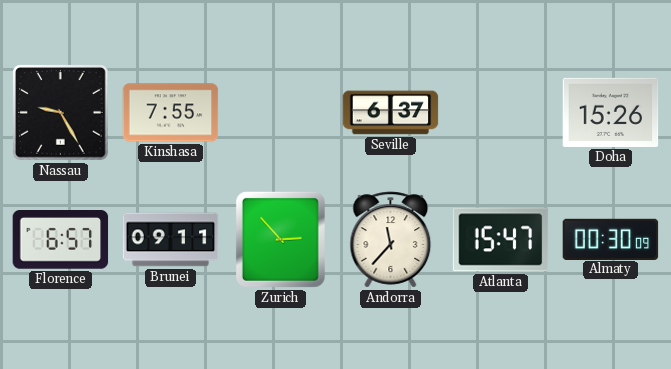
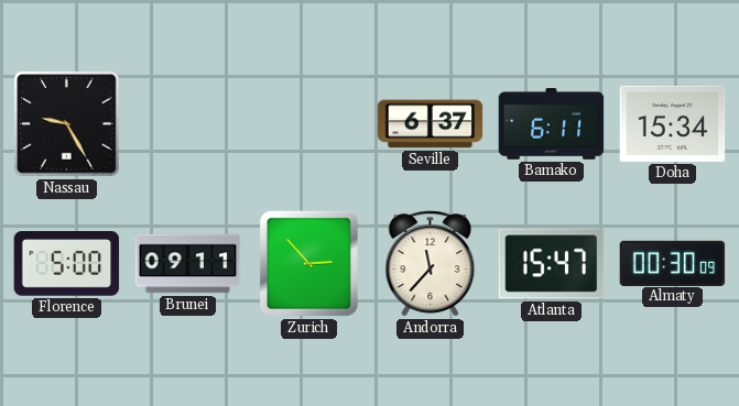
Kinshasa: 7:55 -> none
Bamako: none -> 6:11
Doha: 15:26 -> 15:34
Florence: 6:57 -> 5:00
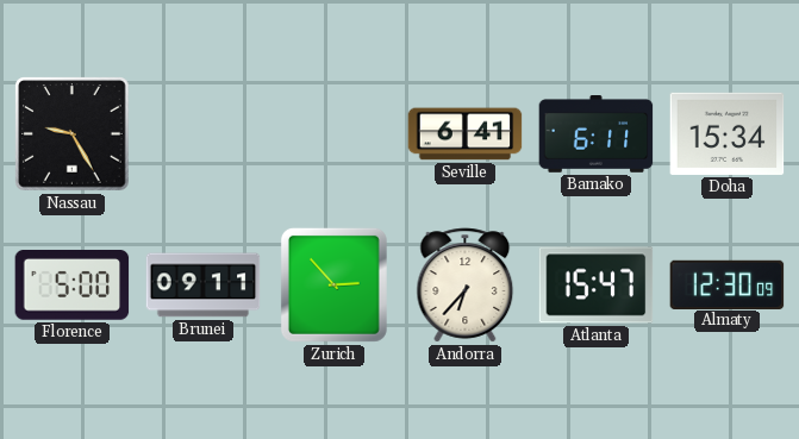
Seville: 6:37 -> 6:41
Andorra: 11:37 -> 6:37
Almaty: 00:30 -> 12:30
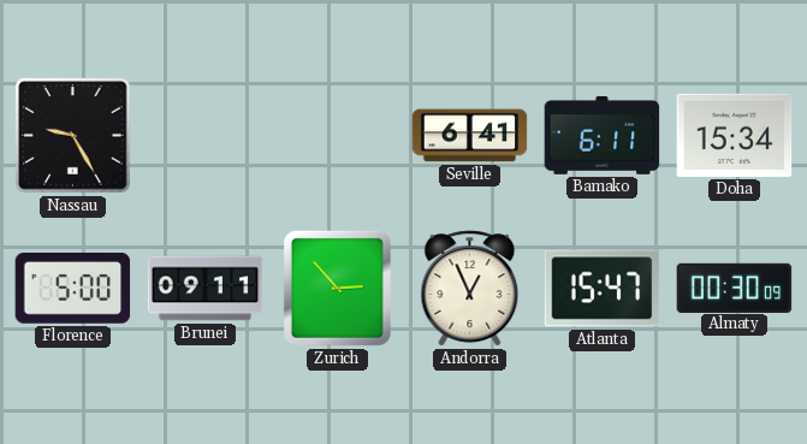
Andorra: 6:37 -> 12:56
Almaty: 12:30 -> 00:30
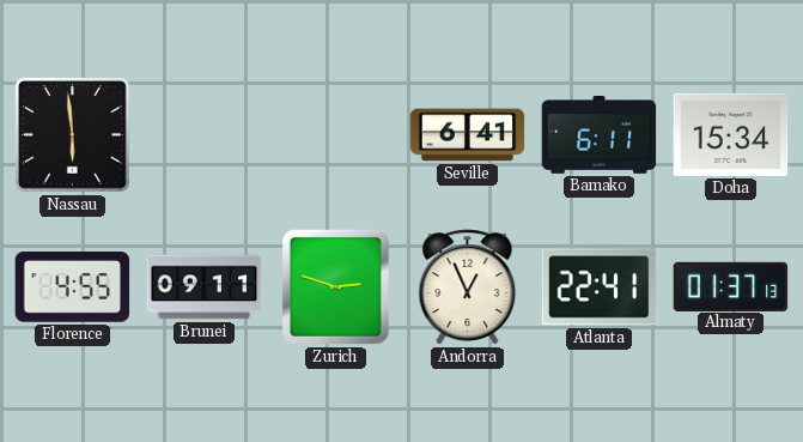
Nassau: 9:25 -> 5:59
Florence: 5:00 -> 4:55
Zurich: 2:53 -> 2:48
Atlanta: 15:47 -> 22:41
Almaty: 00:30 -> 01:37
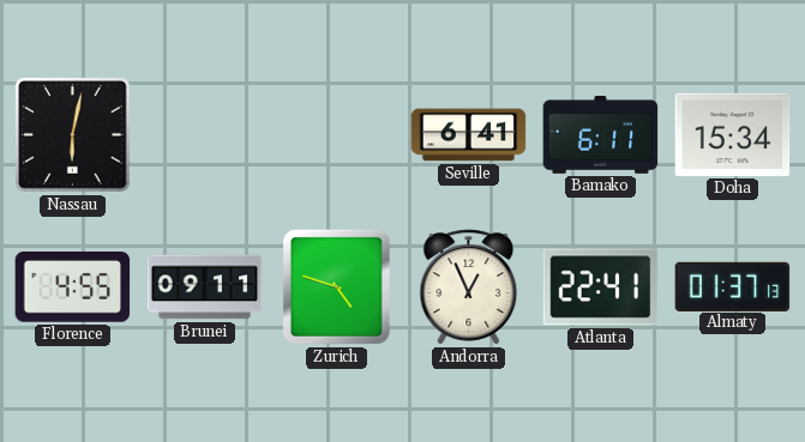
Nassau: 5:59 -> 6:02
Zurich: 2:48 -> 4:48
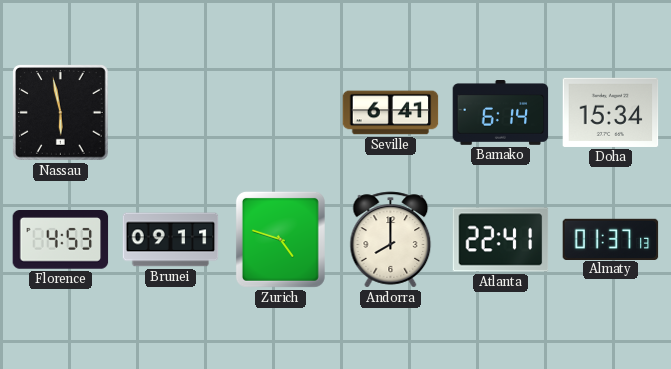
Nassau: 6:02 -> 5:58
Bamako: 6:11 -> 6:14
Florence: 4:55 -> 4:53
Andorra: 12:56 -> 8:00
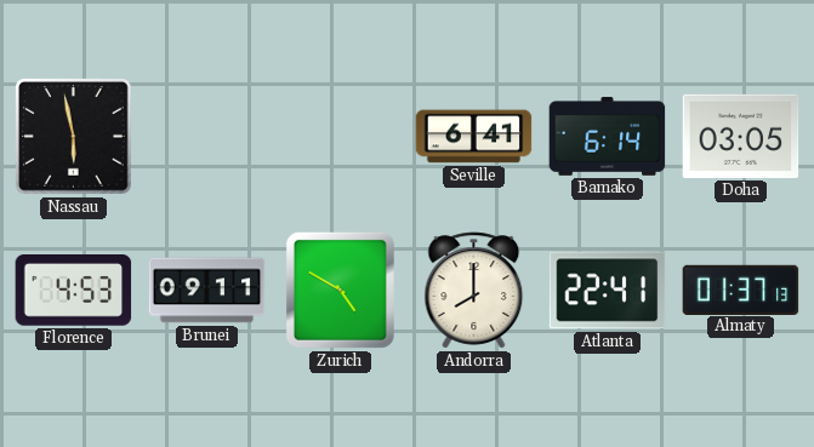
Doha: 15:34 -> 03:05
Zurich: 4:48 -> 4:50
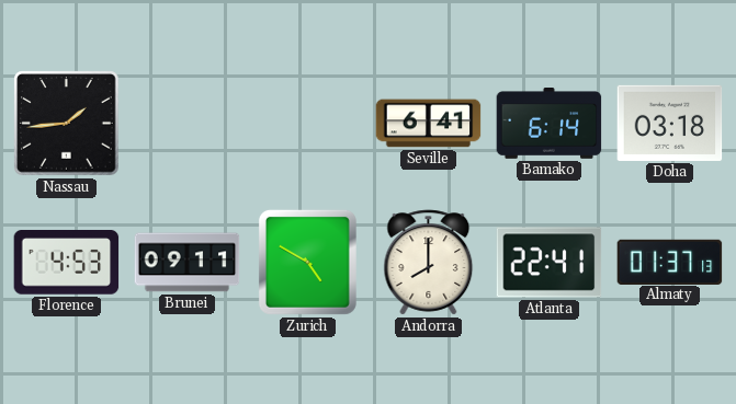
Nassau: 5:58 -> 1:44
Doha: 03:05 -> 03:18
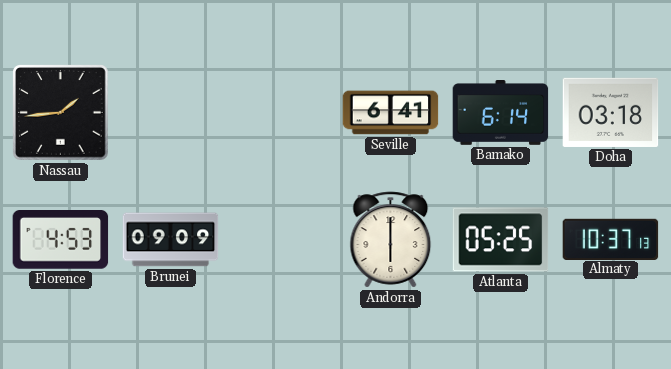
Brunei: 09:11 -> 09:09
Zurich: 4:50 -> none
Andorra: 8:00 -> 6:00
Atlanta: 22:41 -> 05:25
Almaty: 01:37 -> 10:37
